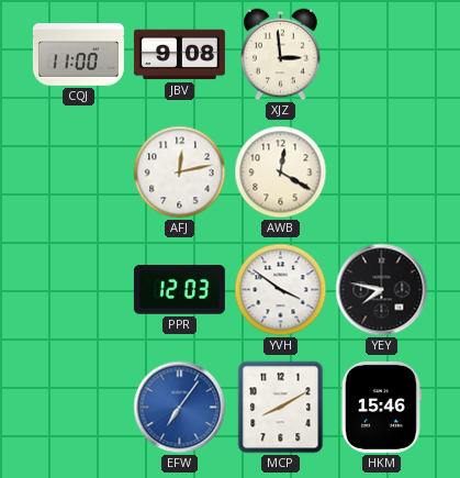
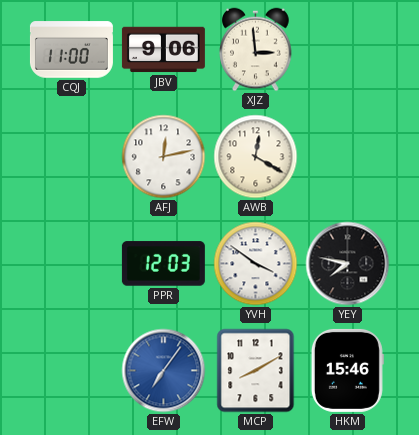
JBV: 9:08 -> 9:06
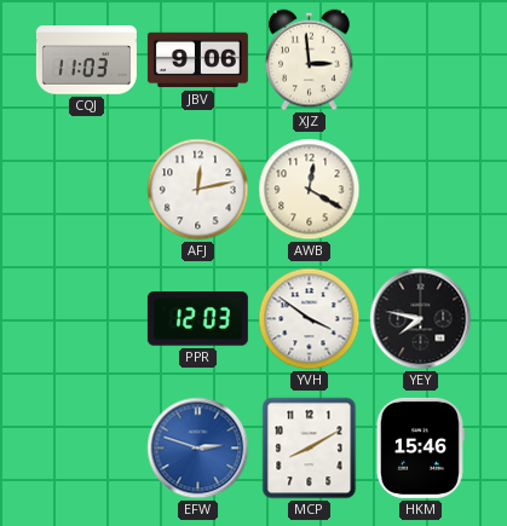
CQJ: 11:00 -> 11:03
EFW: 7:06 -> 2:48
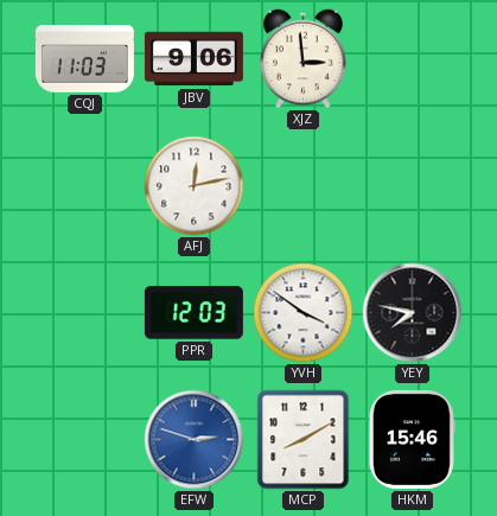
AWB: 12:20 -> none
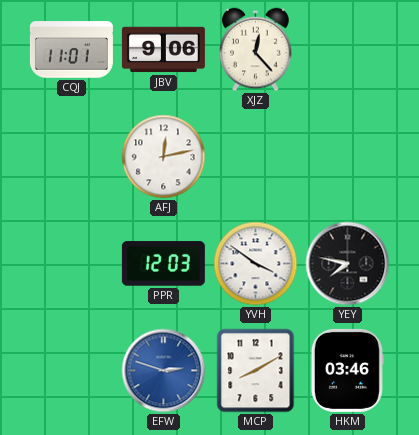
CQJ: 11:03 -> 11:01
XJZ: 2:59 -> 12:23
HKM: 15:46 -> 03:46
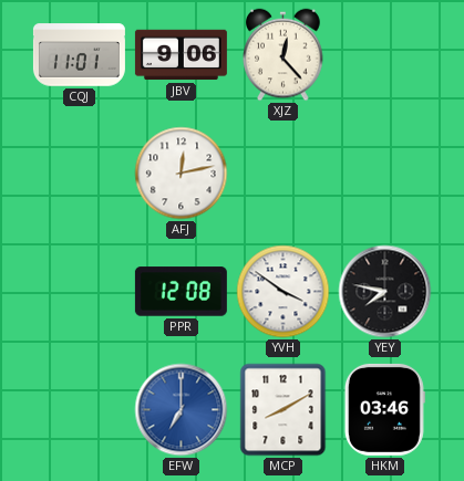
PPR: 12:03 -> 12:08
EFW: 2:48 -> 7:00
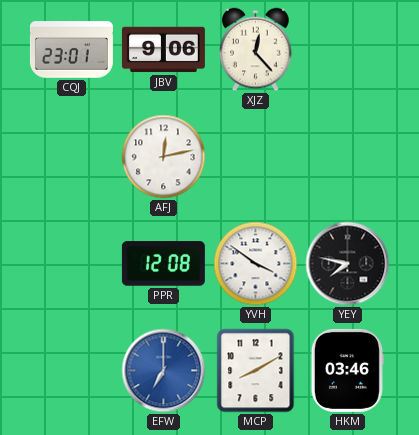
CQJ: 11:01 -> 23:01
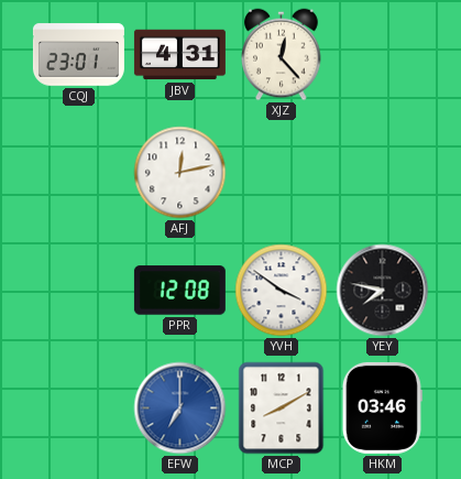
JBV: 9:06 -> 4:31
